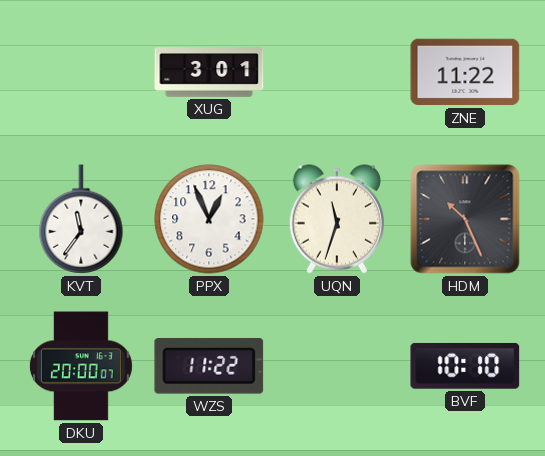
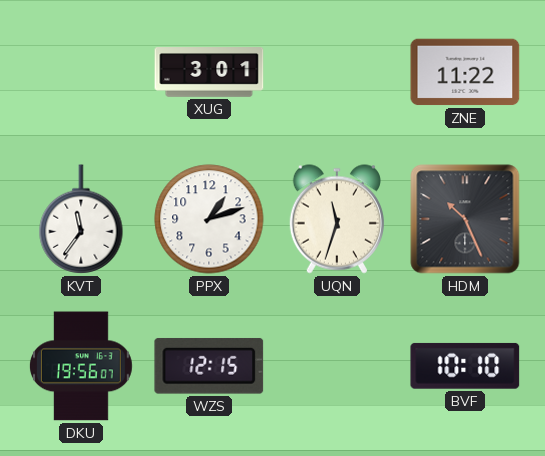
PPX: 12:56 -> 1:12
DKU: 20:00 -> 19:56
WZS: 11:22 -> 12:15
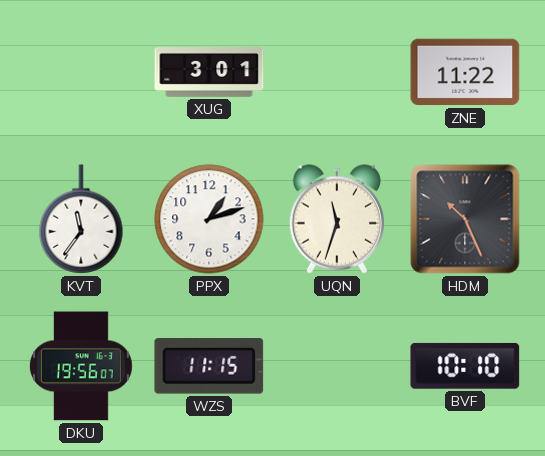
WZS: 12:15 -> 11:15
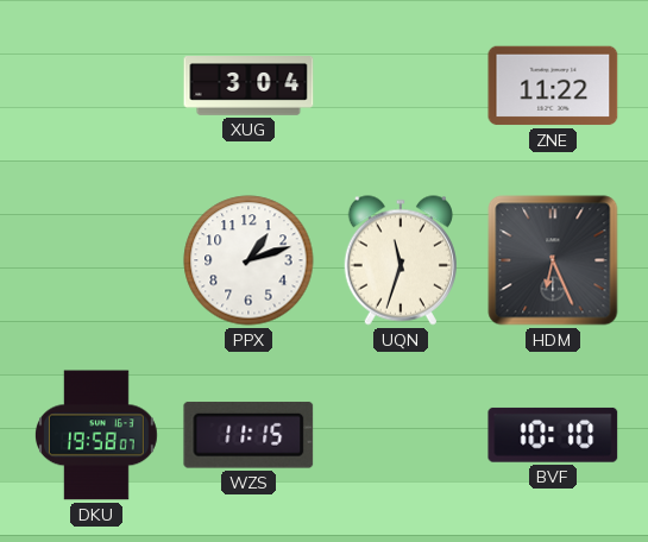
XUG: 3:01 -> 3:04
KVT: 11:36 -> none
HDM: 10:26 -> 6:26
DKU: 19:56 -> 19:58
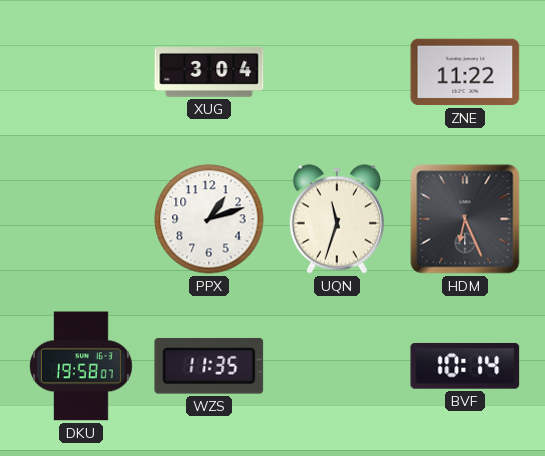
WZS: 11:15 -> 11:35
BVF: 10:10 -> 10:14
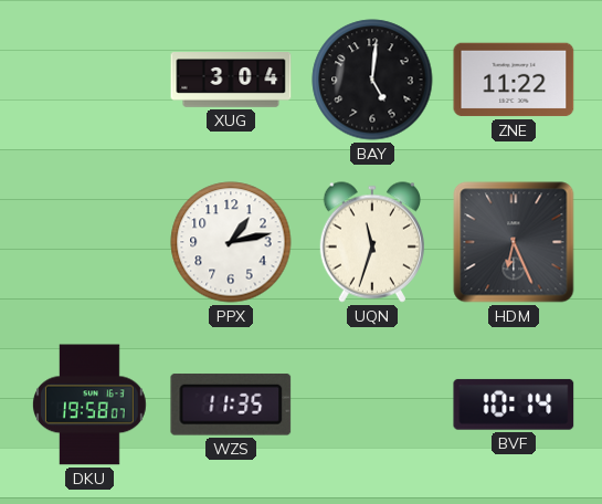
BAY: none -> 5:01
PPX: 1:12 -> 1:13
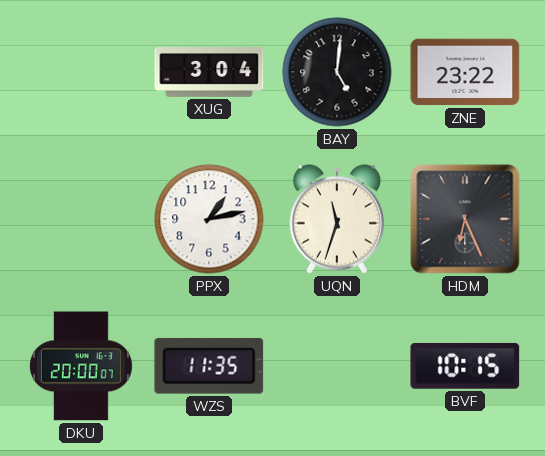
ZNE: 11:22 -> 23:22
DKU: 19:58 -> 20:00
BVF: 10:14 -> 10:15
